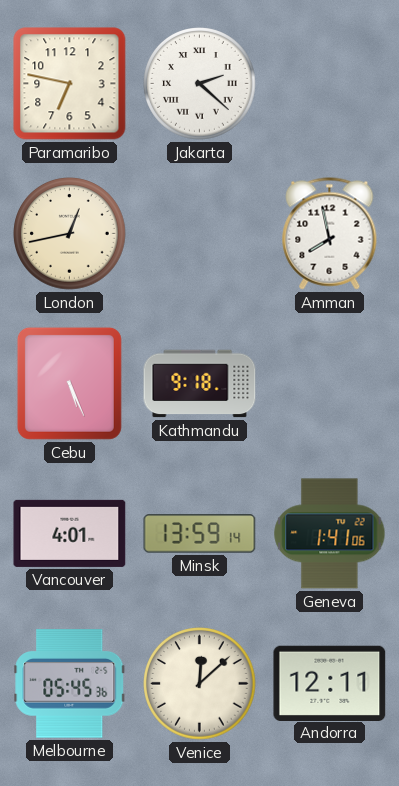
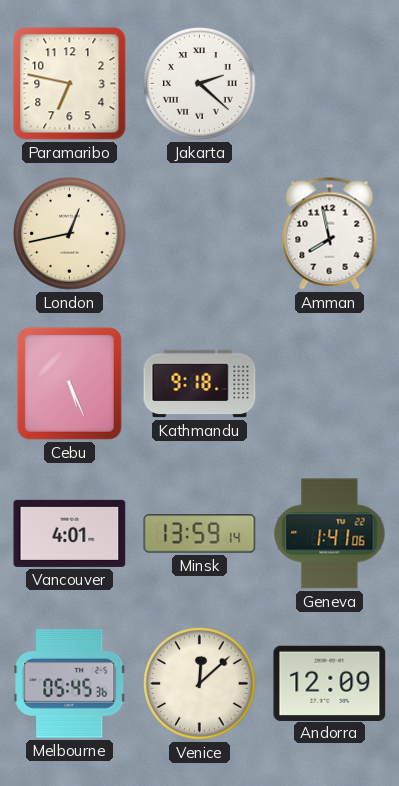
Andorra: 12:11 -> 12:09
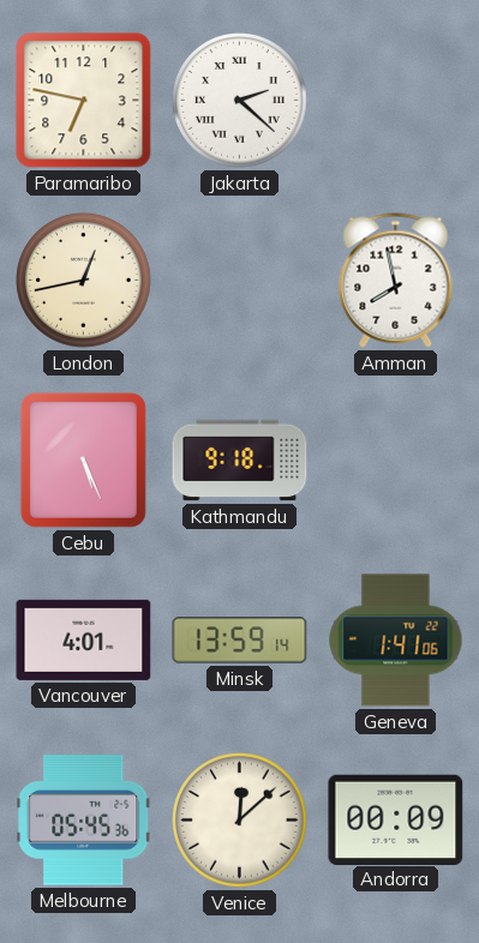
Andorra: 12:09 -> 00:09
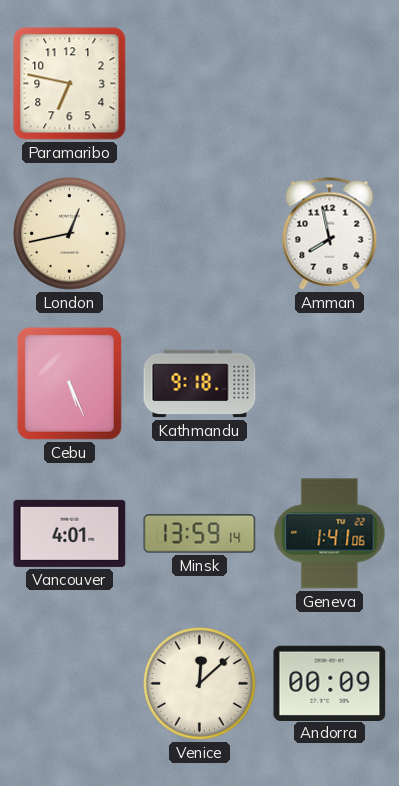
Jakarta: 2:22 -> none
Melbourne: 05:45 -> none
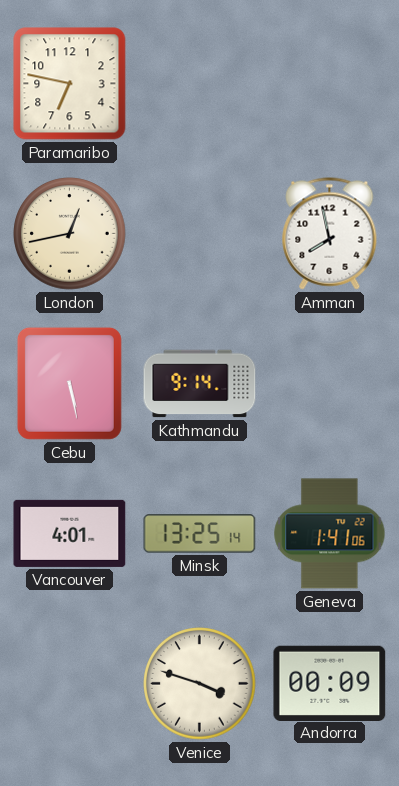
Cebu: 5:26 -> 5:28
Kathmandu: 9:18 -> 9:14
Minsk: 13:59 -> 13:25
Venice: 12:08 -> 3:48
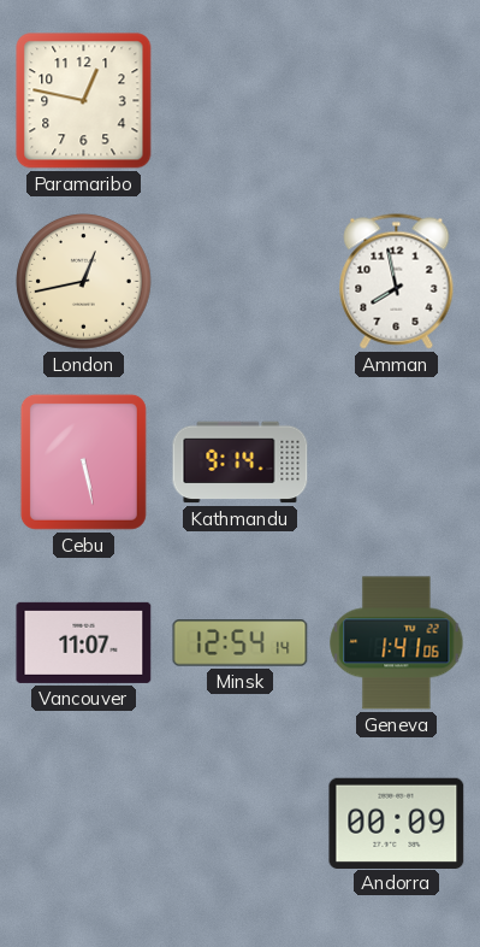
Paramaribo: 6:47 -> 12:47
Vancouver: 4:01 -> 11:07
Minsk: 13:25 -> 12:54
Venice: 3:48 -> none
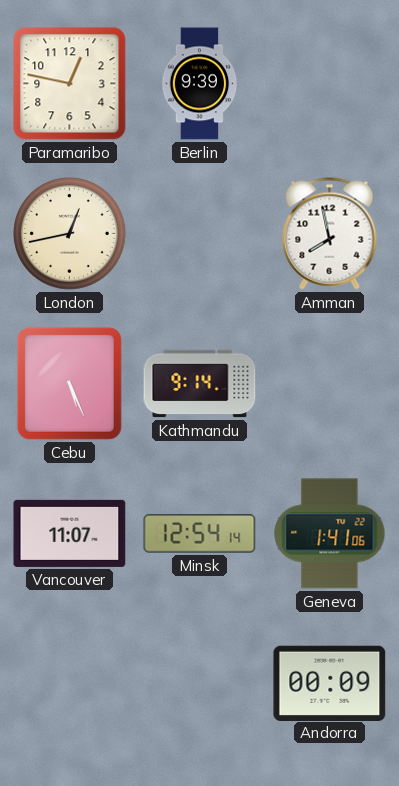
Berlin: none -> 9:39
Cebu: 5:28 -> 5:26
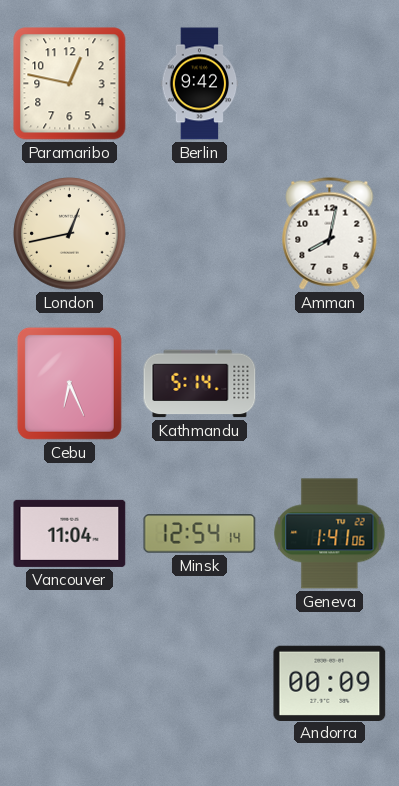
Berlin: 9:39 -> 9:42
Amman: 7:58 -> 8:02
Cebu: 5:26 -> 6:26
Kathmandu: 9:14 -> 5:14
Vancouver: 11:07 -> 11:04
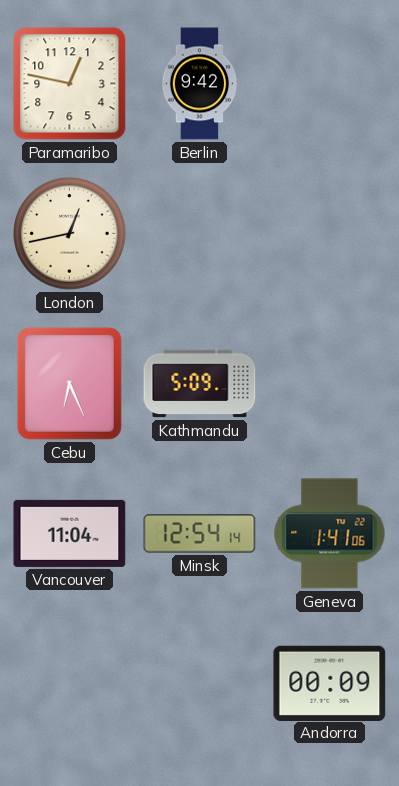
Amman: 8:02 -> none
Kathmandu: 5:14 -> 5:09
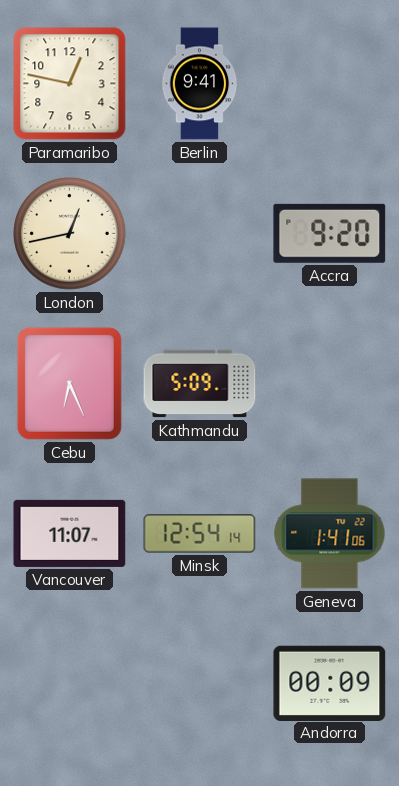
Berlin: 9:42 -> 9:41
Accra: none -> 9:20
Vancouver: 11:04 -> 11:07
